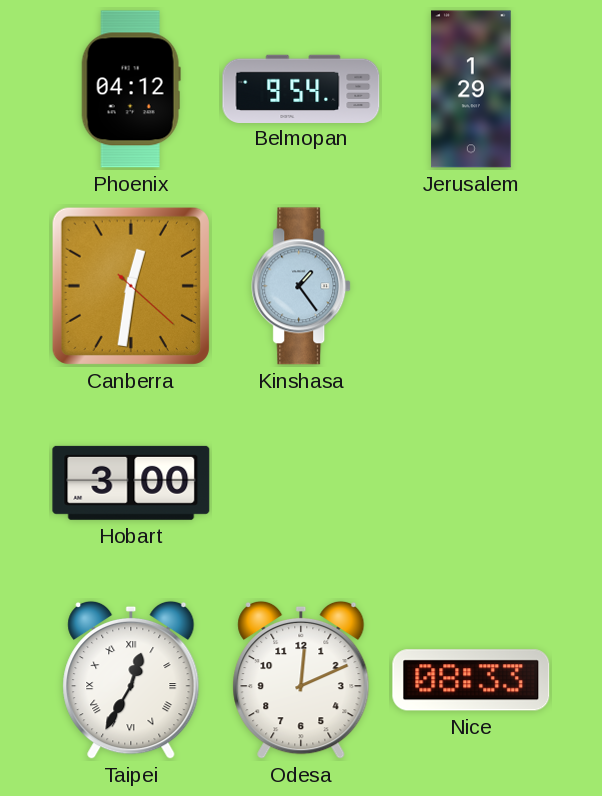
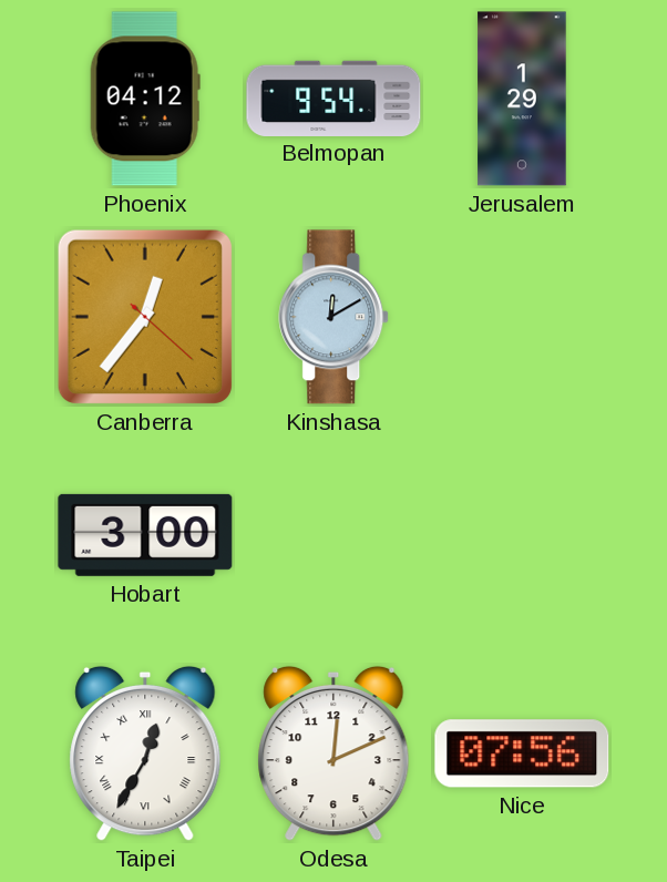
Canberra: 12:31 -> 12:36
Kinshasa: 1:24 -> 12:10
Nice: 08:33 -> 07:56
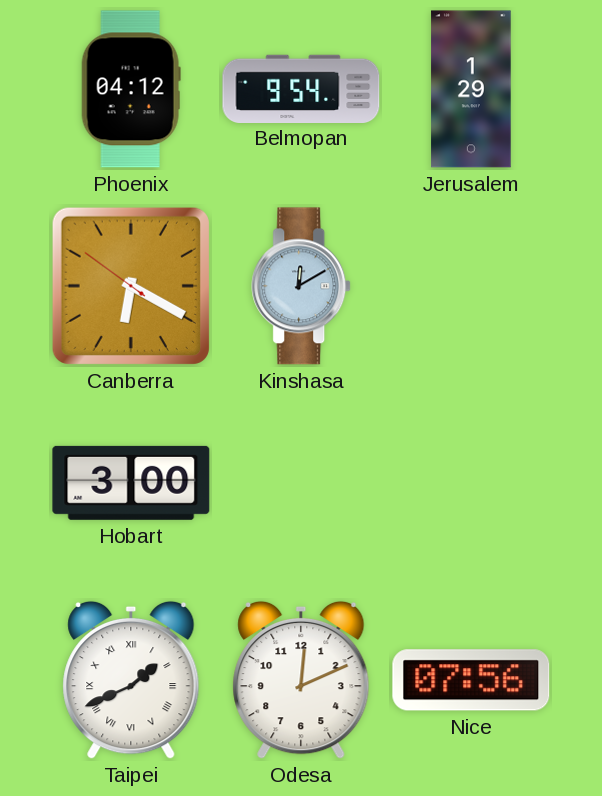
Canberra: 12:36 -> 6:19
Taipei: 12:35 -> 1:41
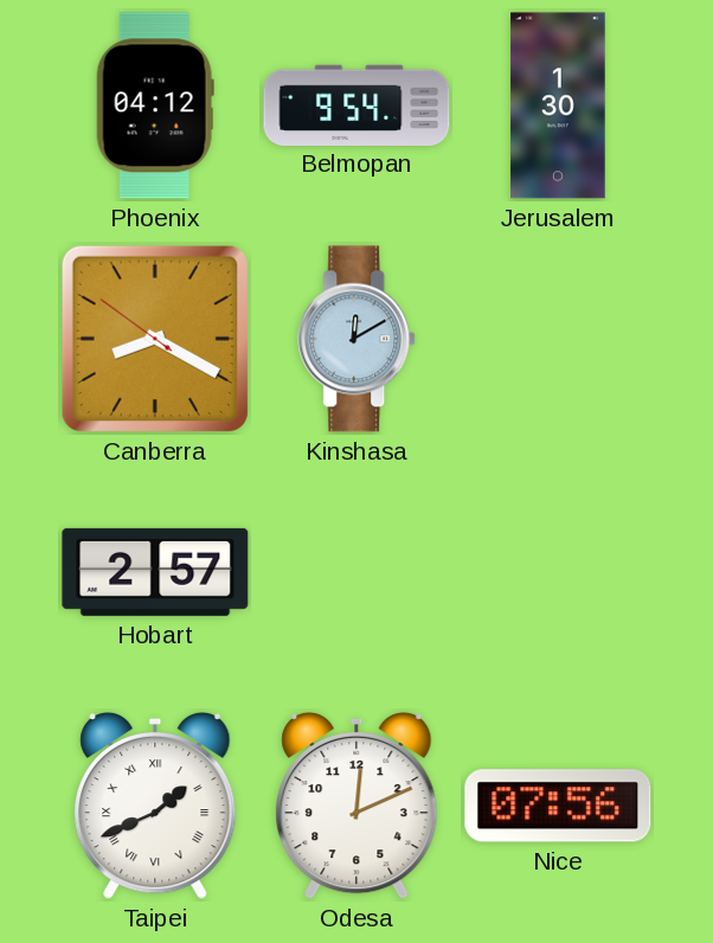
Jerusalem: 1:29 -> 1:30
Canberra: 6:19 -> 8:19
Hobart: 3:00 -> 2:57
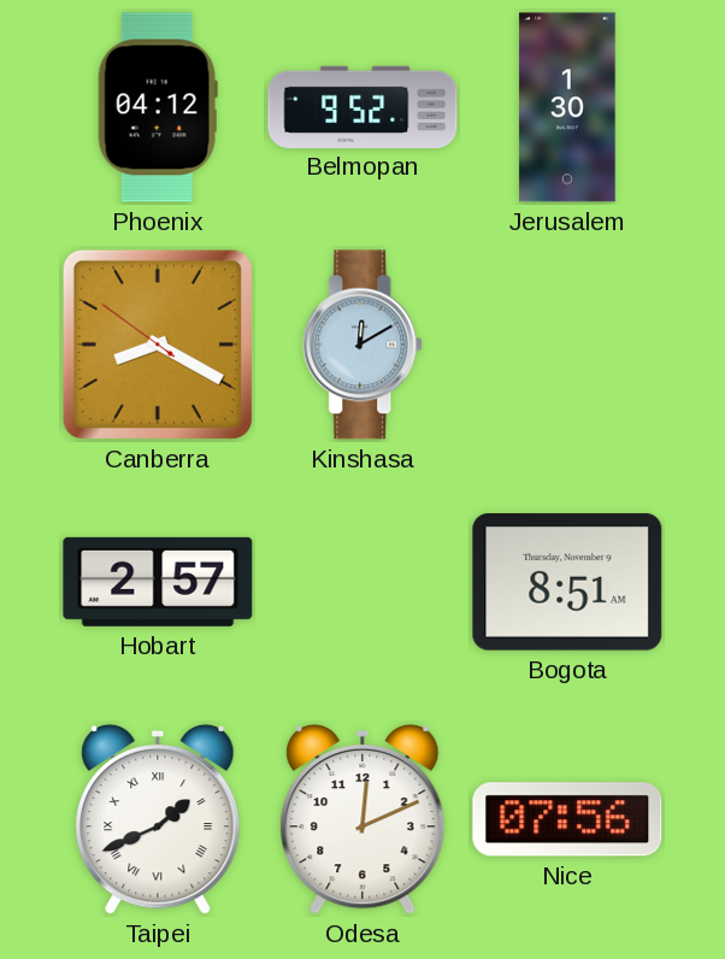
Belmopan: 9:54 -> 9:52
Bogota: none -> 8:51
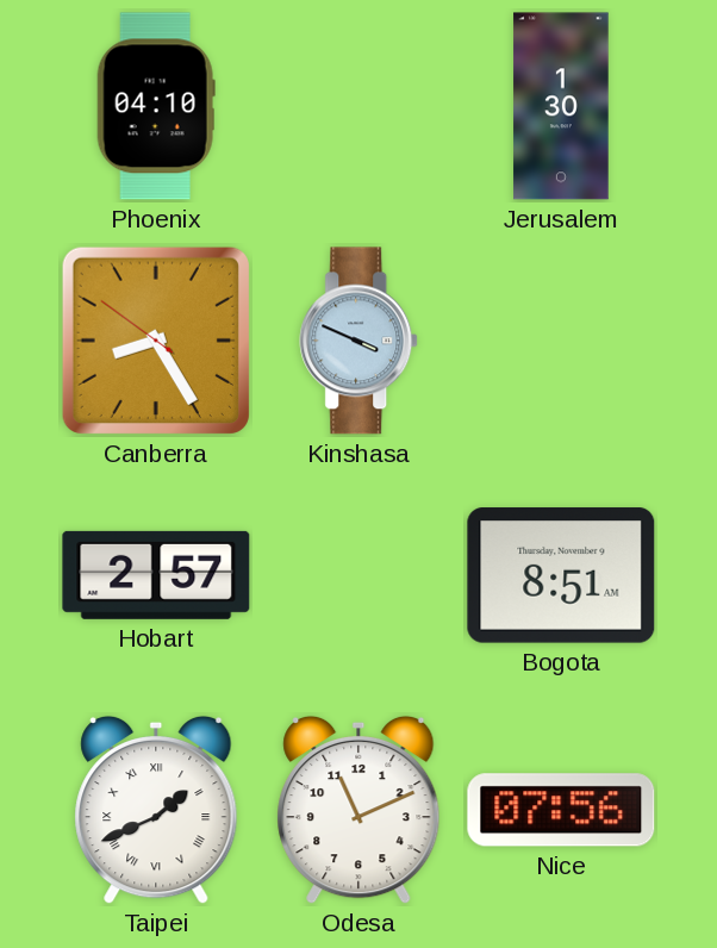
Phoenix: 04:12 -> 04:10
Belmopan: 9:52 -> none
Canberra: 8:19 -> 8:24
Kinshasa: 12:10 -> 3:49
Odesa: 12:11 -> 11:11
